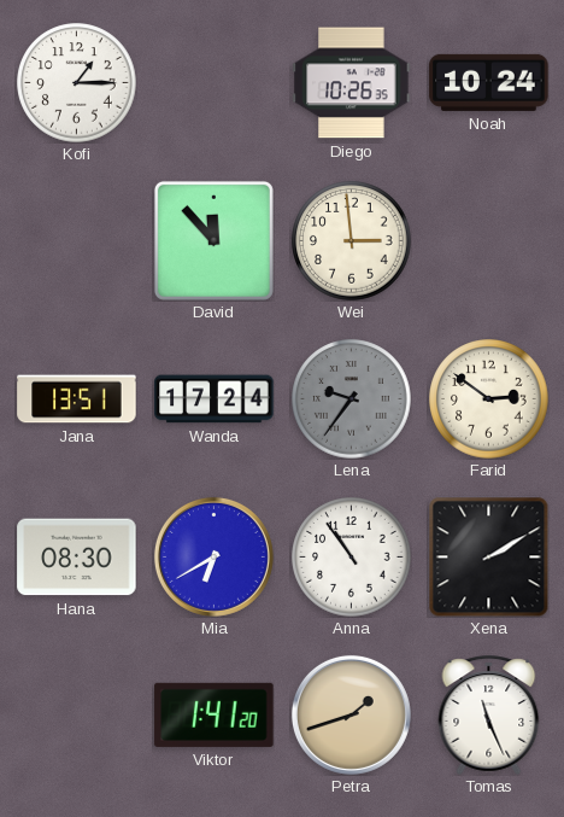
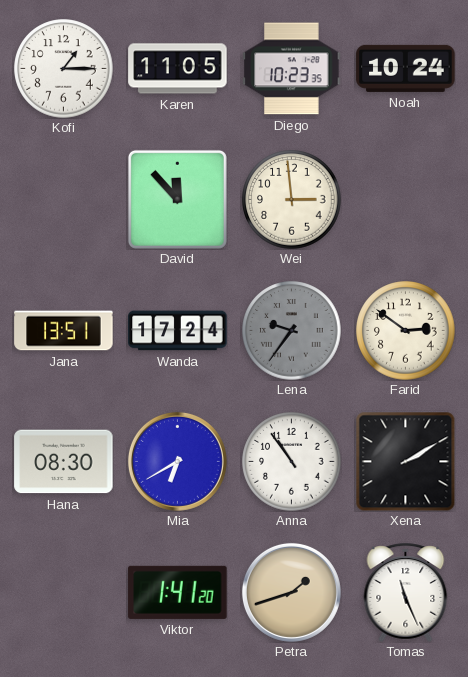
Karen: none -> 11:05
Diego: 10:26 -> 10:23
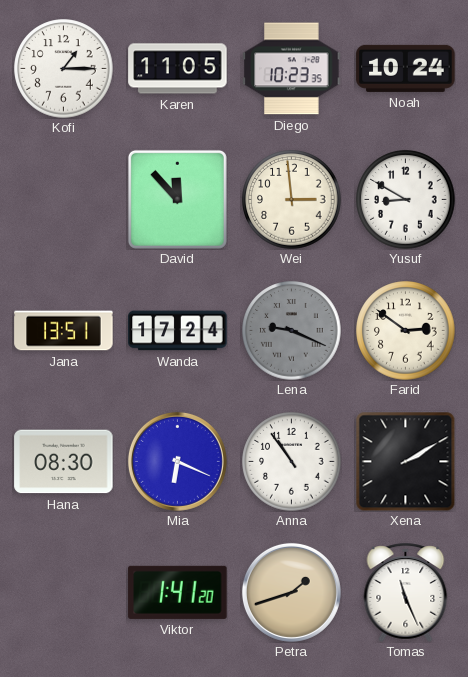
Yusuf: none -> 8:50
Lena: 9:36 -> 9:19
Mia: 6:40 -> 6:19
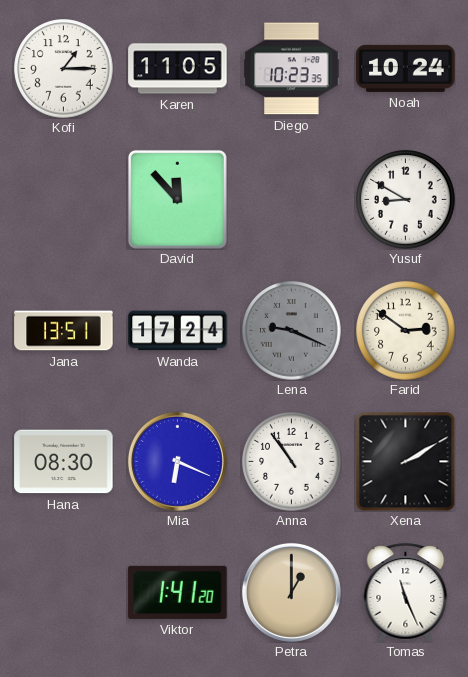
Wei: 2:59 -> none
Petra: 1:42 -> 1:00
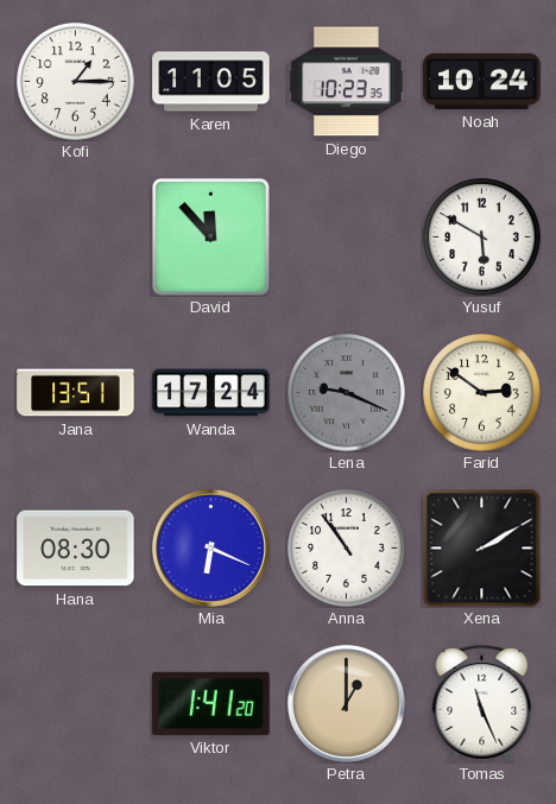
Yusuf: 8:50 -> 5:50
